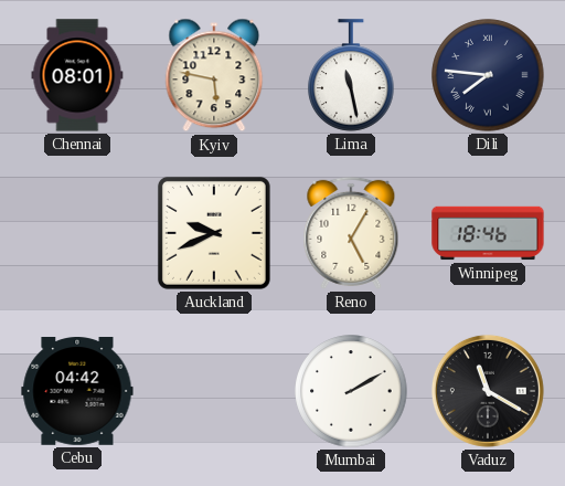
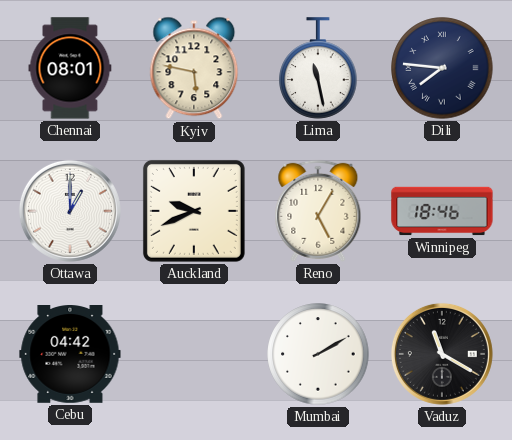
Ottawa: none -> 1:00
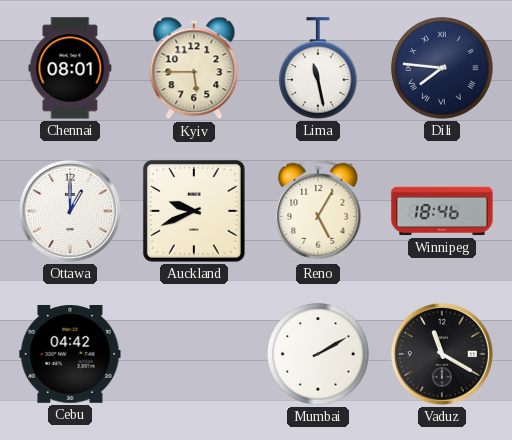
Kyiv: 5:47 -> 5:45
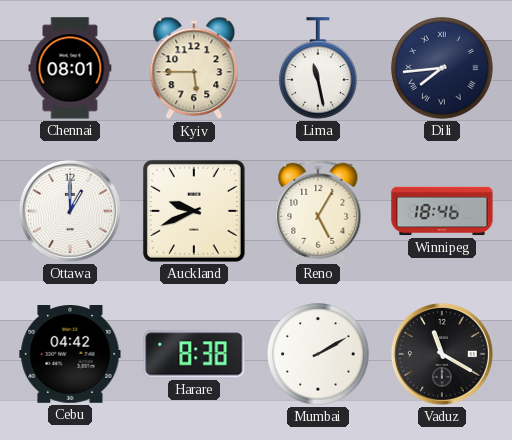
Dili: 7:46 -> 7:44
Harare: none -> 8:38
